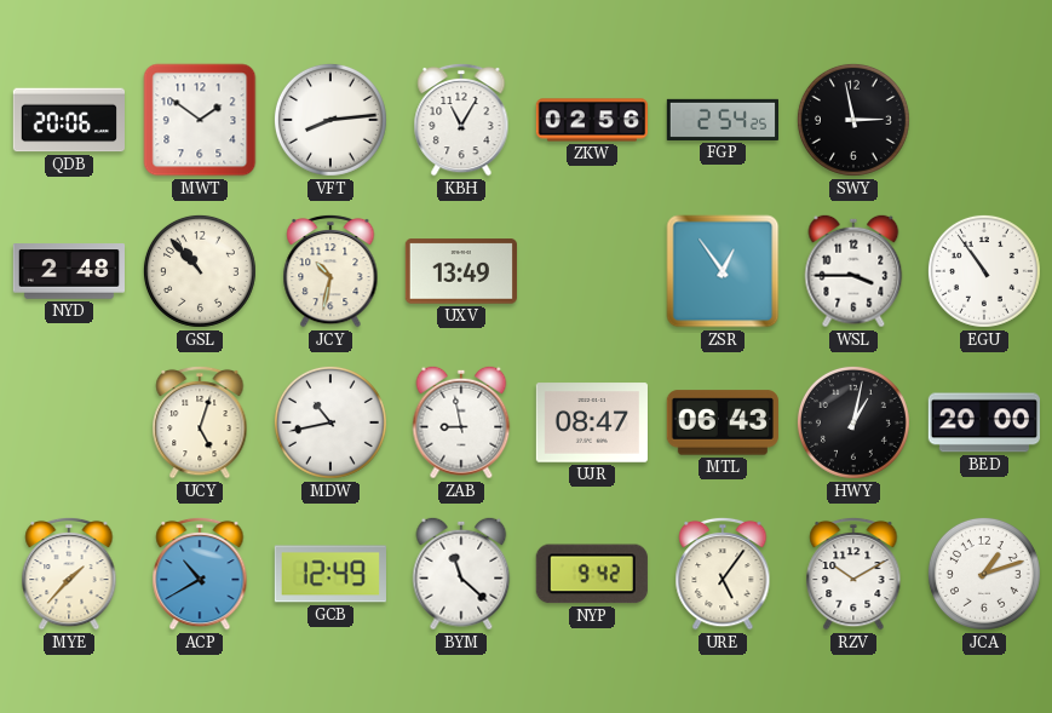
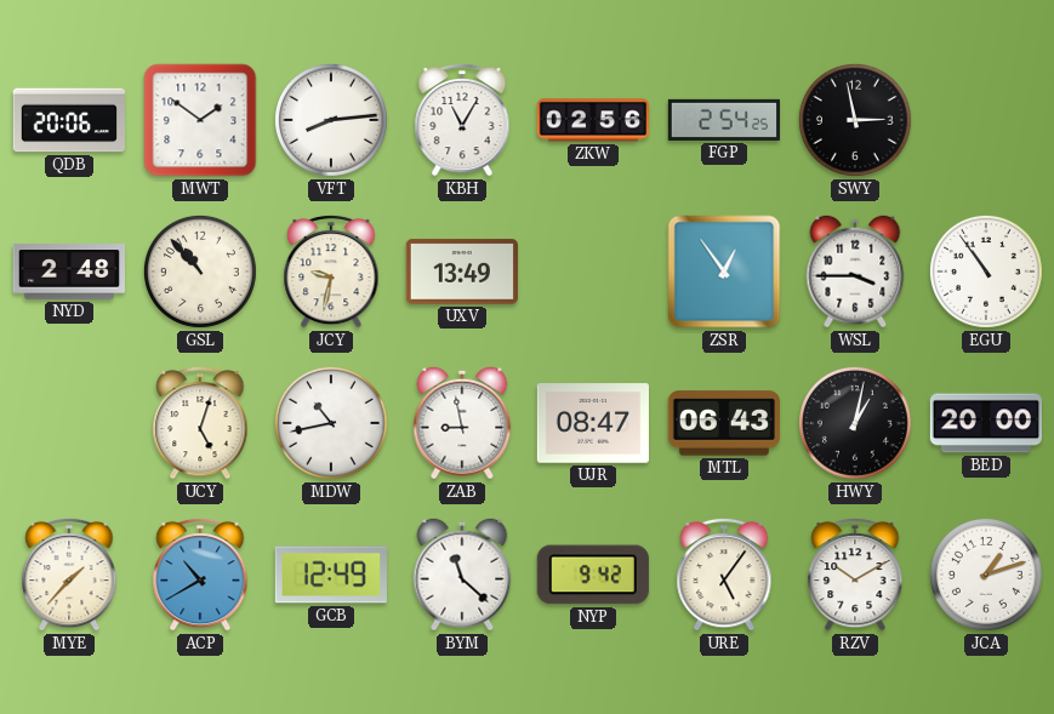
JCY: 10:32 -> 9:32
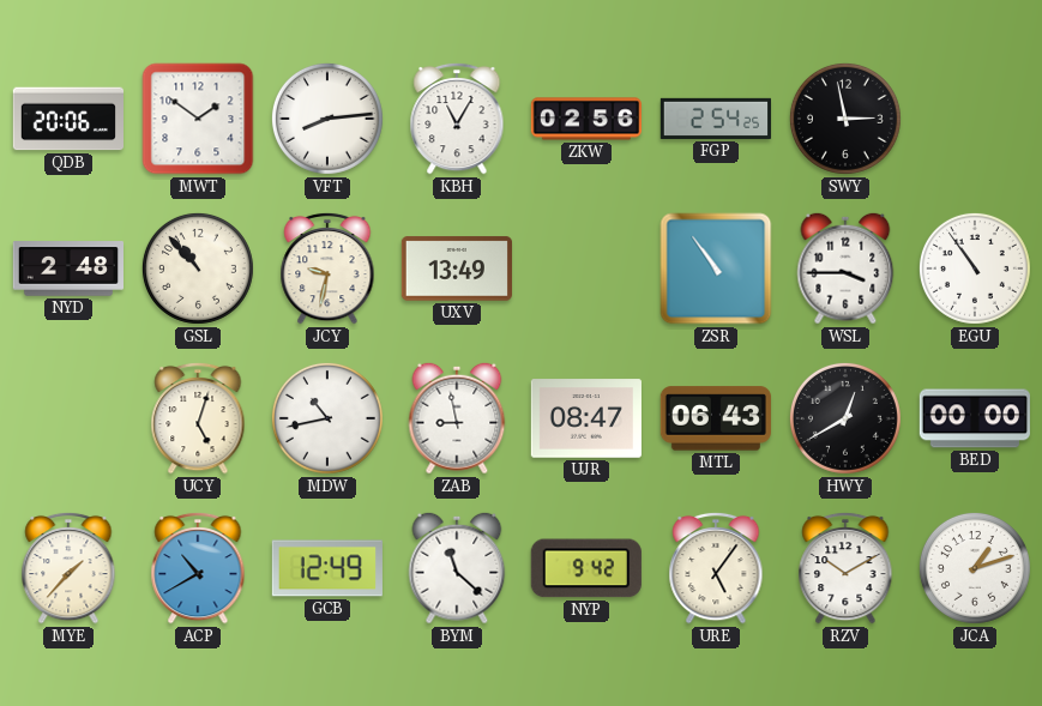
ZSR: 12:54 -> 10:54
HWY: 1:02 -> 12:40
BED: 20:00 -> 00:00
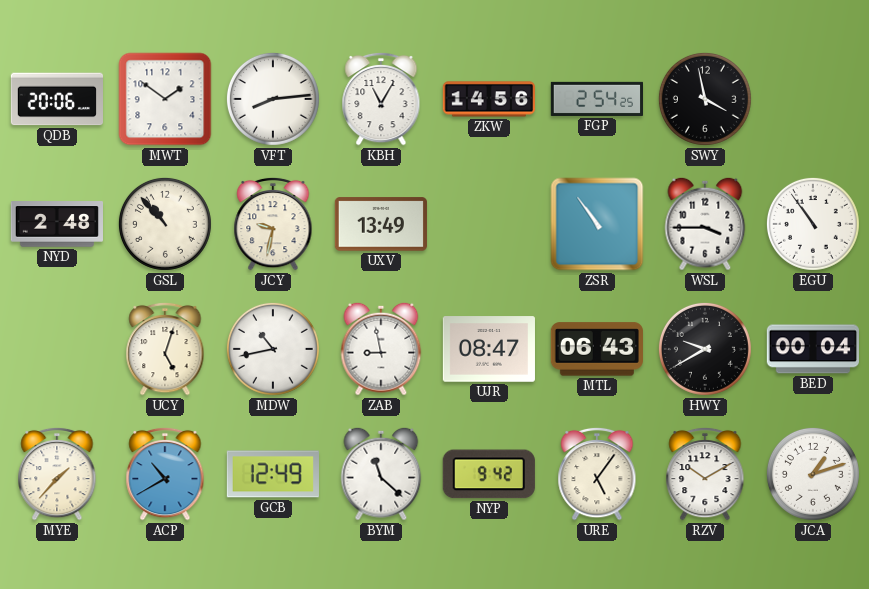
ZKW: 02:56 -> 14:56
SWY: 2:58 -> 3:58
HWY: 12:40 -> 9:40
BED: 00:00 -> 00:04
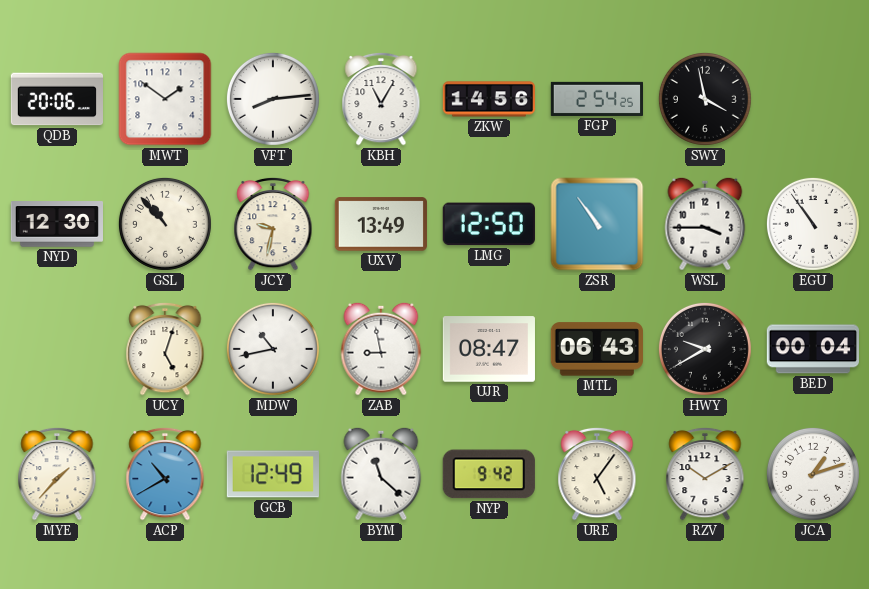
NYD: 2:48 -> 12:30
LMG: none -> 12:50
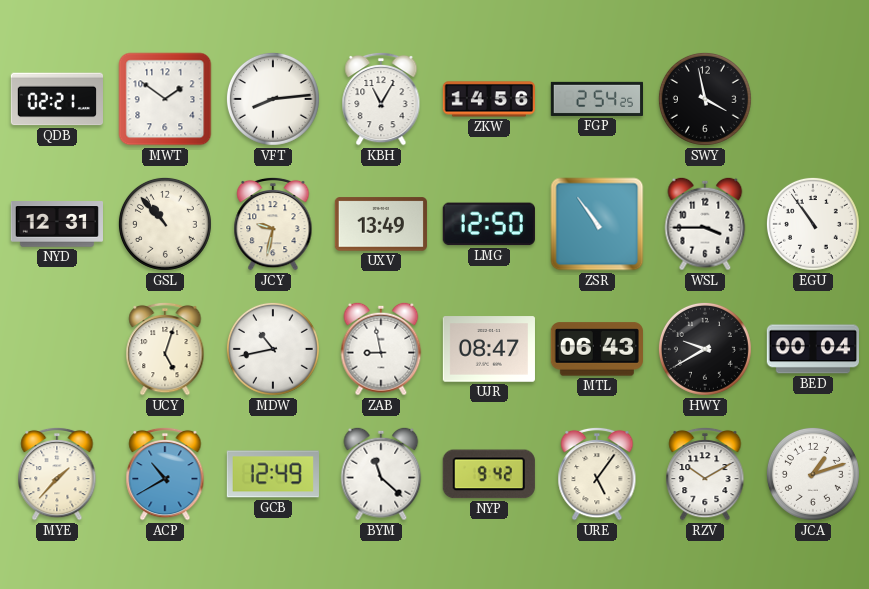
QDB: 20:06 -> 02:21
NYD: 12:30 -> 12:31
